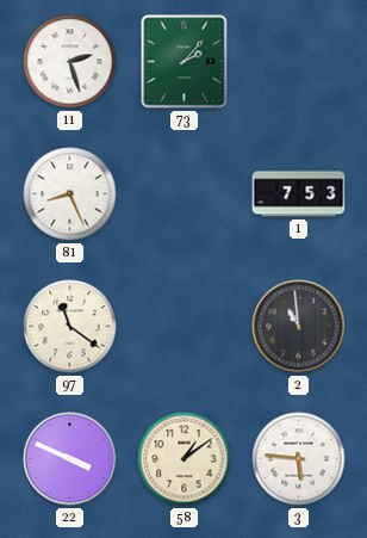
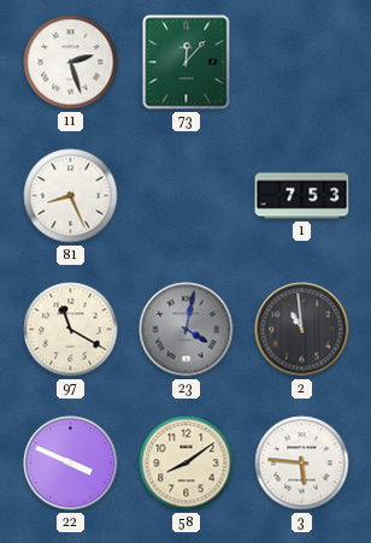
73: 2:07 -> 12:07
97: 11:21 -> 11:20
23: none -> 4:02
58: 1:09 -> 8:09
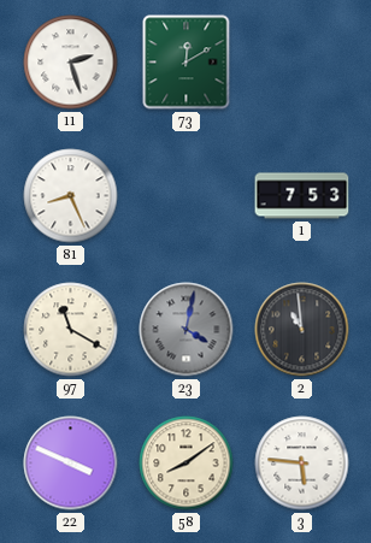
73: 12:07 -> 12:10
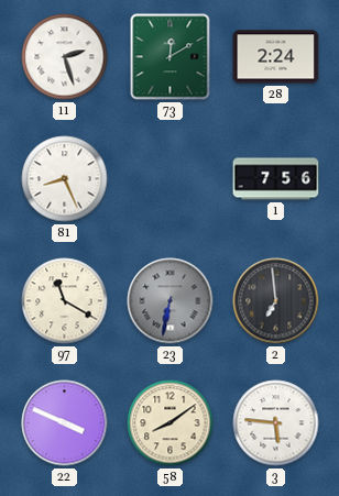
28: none -> 2:24
1: 7:53 -> 7:56
23: 4:02 -> 6:32
2: 10:59 -> 6:59
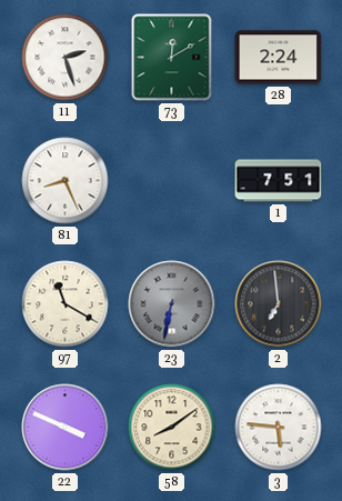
1: 7:56 -> 7:51
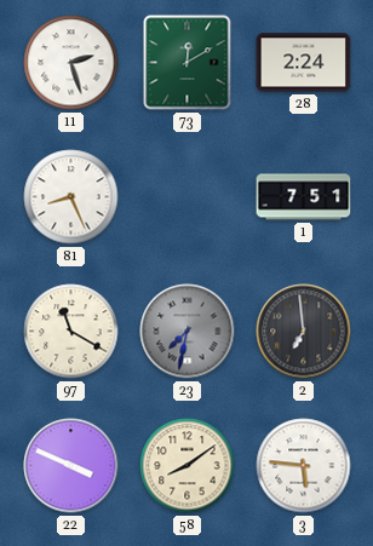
23: 6:32 -> 7:32
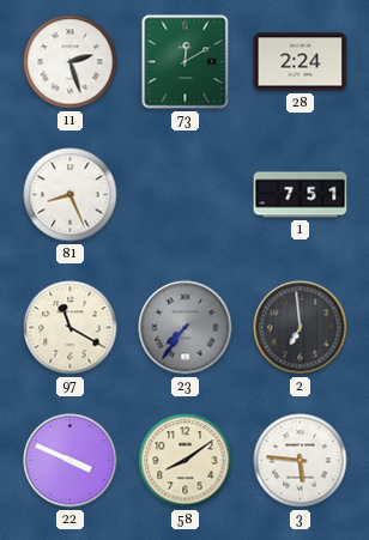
23: 7:32 -> 7:36
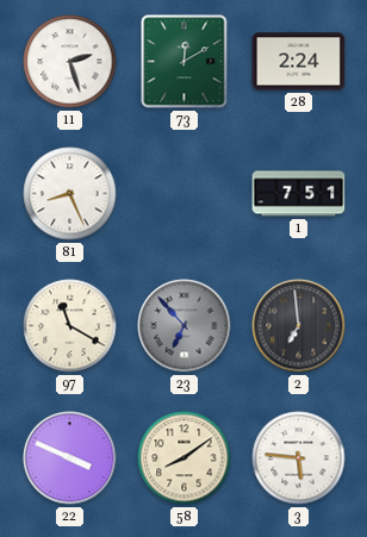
23: 7:36 -> 6:53
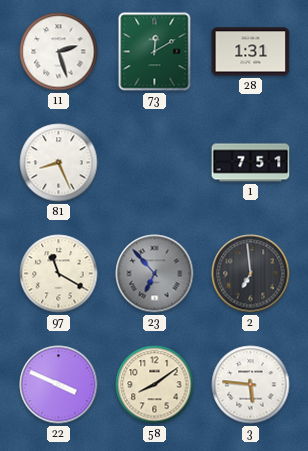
28: 2:24 -> 1:31
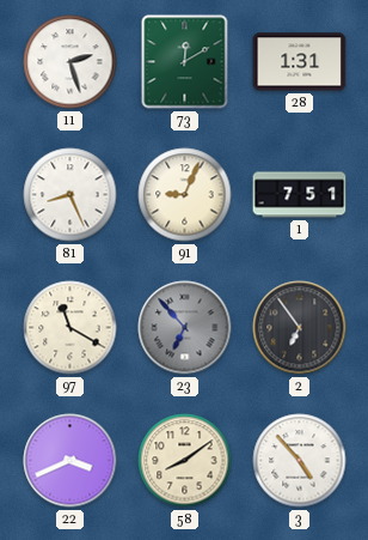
91: none -> 9:04
2: 6:59 -> 6:54
22: 3:49 -> 3:41
3: 5:46 -> 4:53
